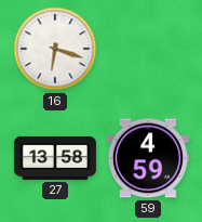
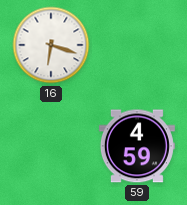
27: 13:58 -> none
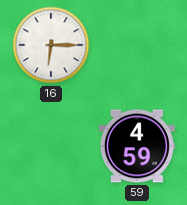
16: 6:18 -> 6:15
